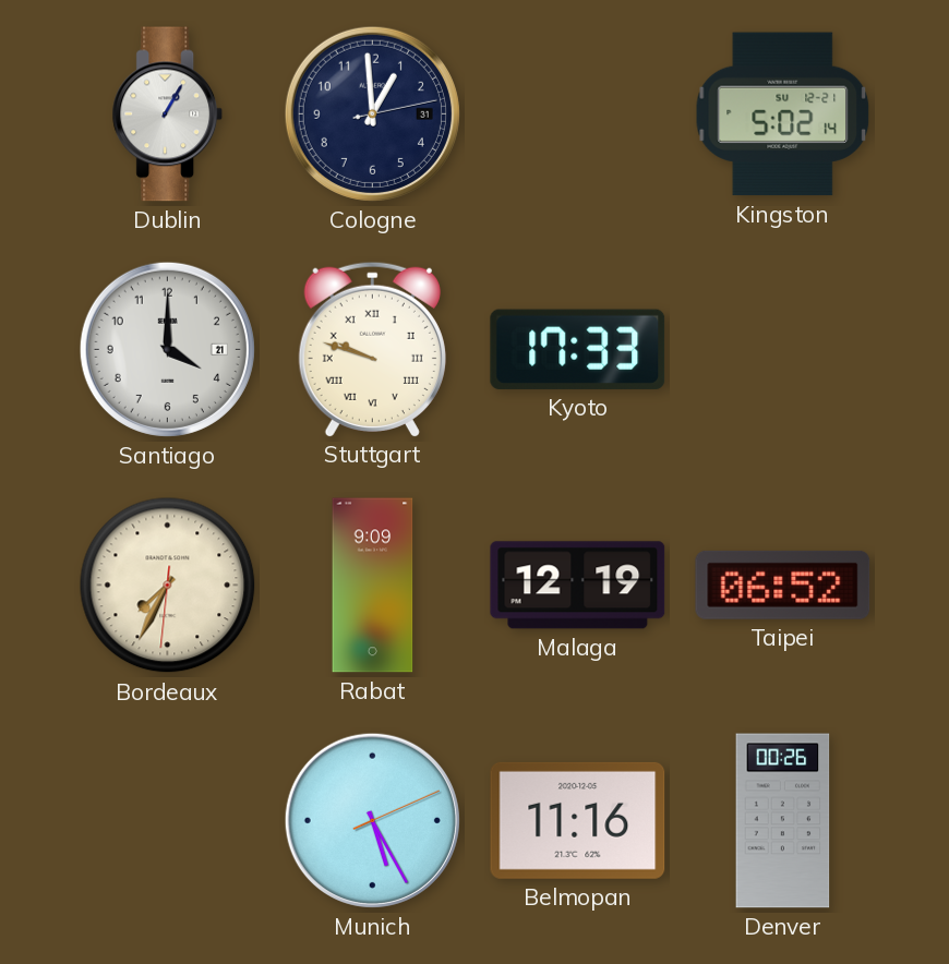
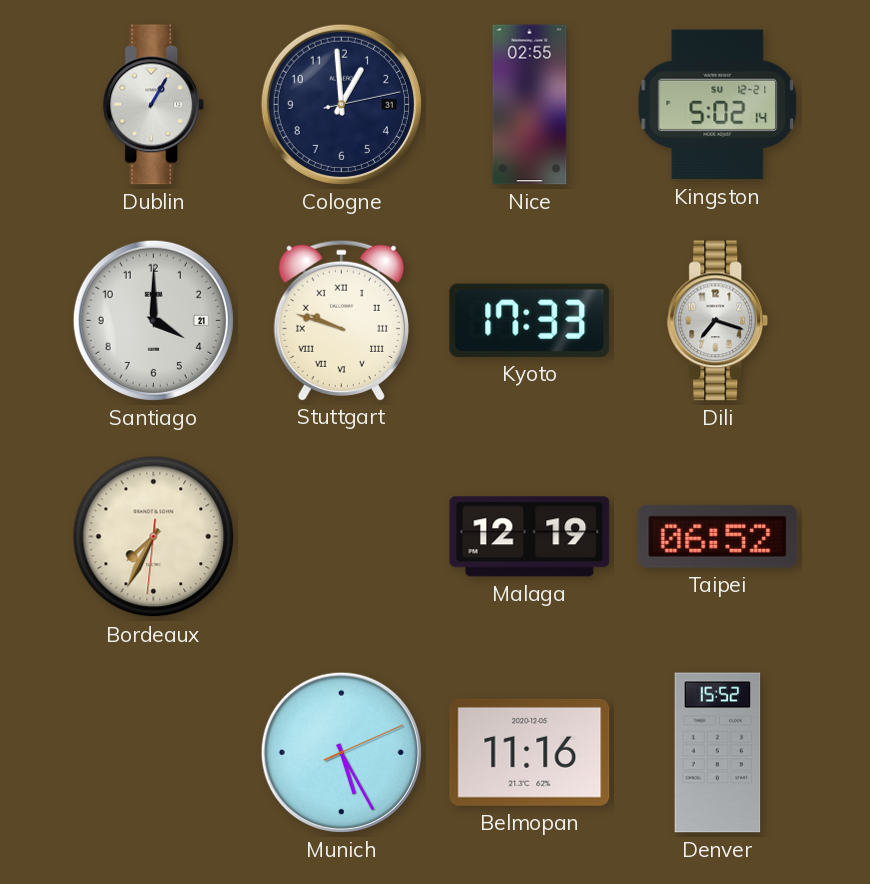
Nice: none -> 02:55
Dili: none -> 7:18
Rabat: 9:09 -> none
Denver: 00:26 -> 15:52
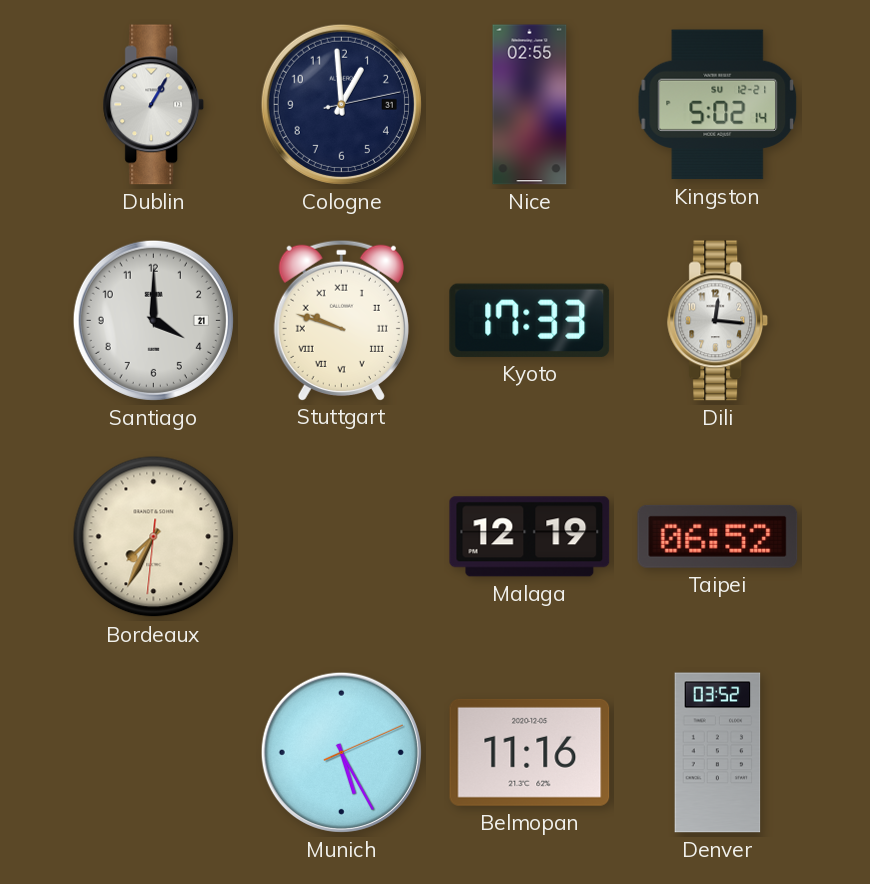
Dili: 7:18 -> 12:16
Denver: 15:52 -> 03:52
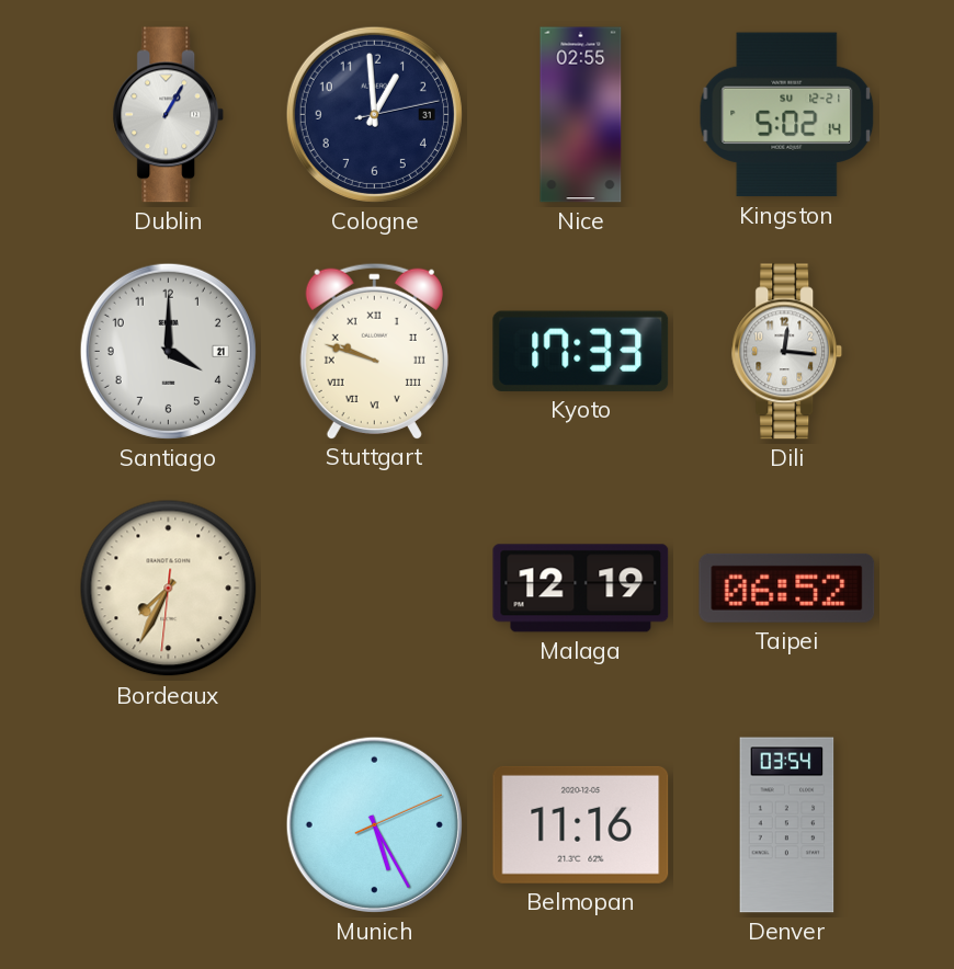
Denver: 03:52 -> 03:54
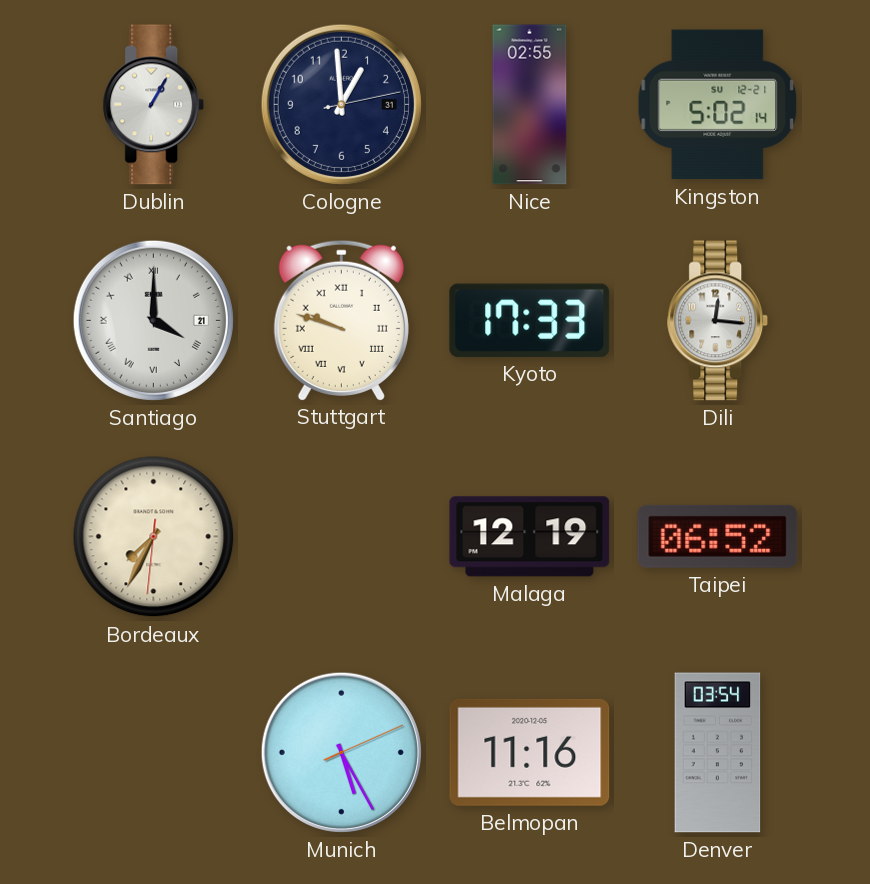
Santiago numerals: Arabic -> Roman
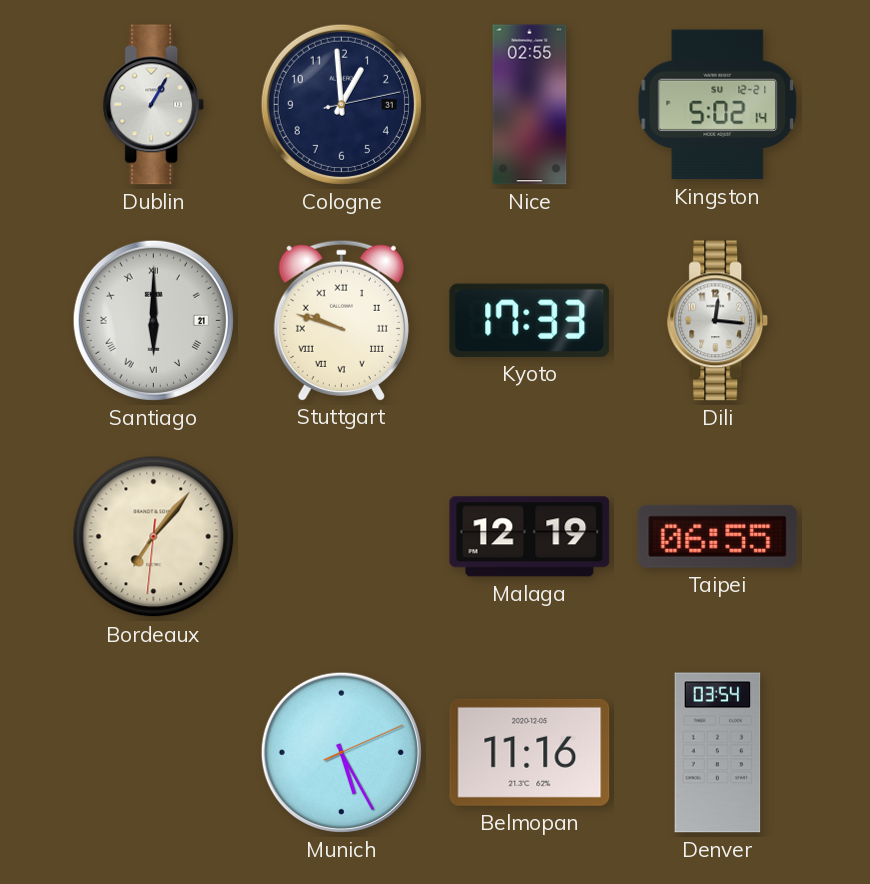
Santiago: 4:00 -> 6:00
Bordeaux: 7:34 -> 7:06
Taipei: 06:52 -> 06:55
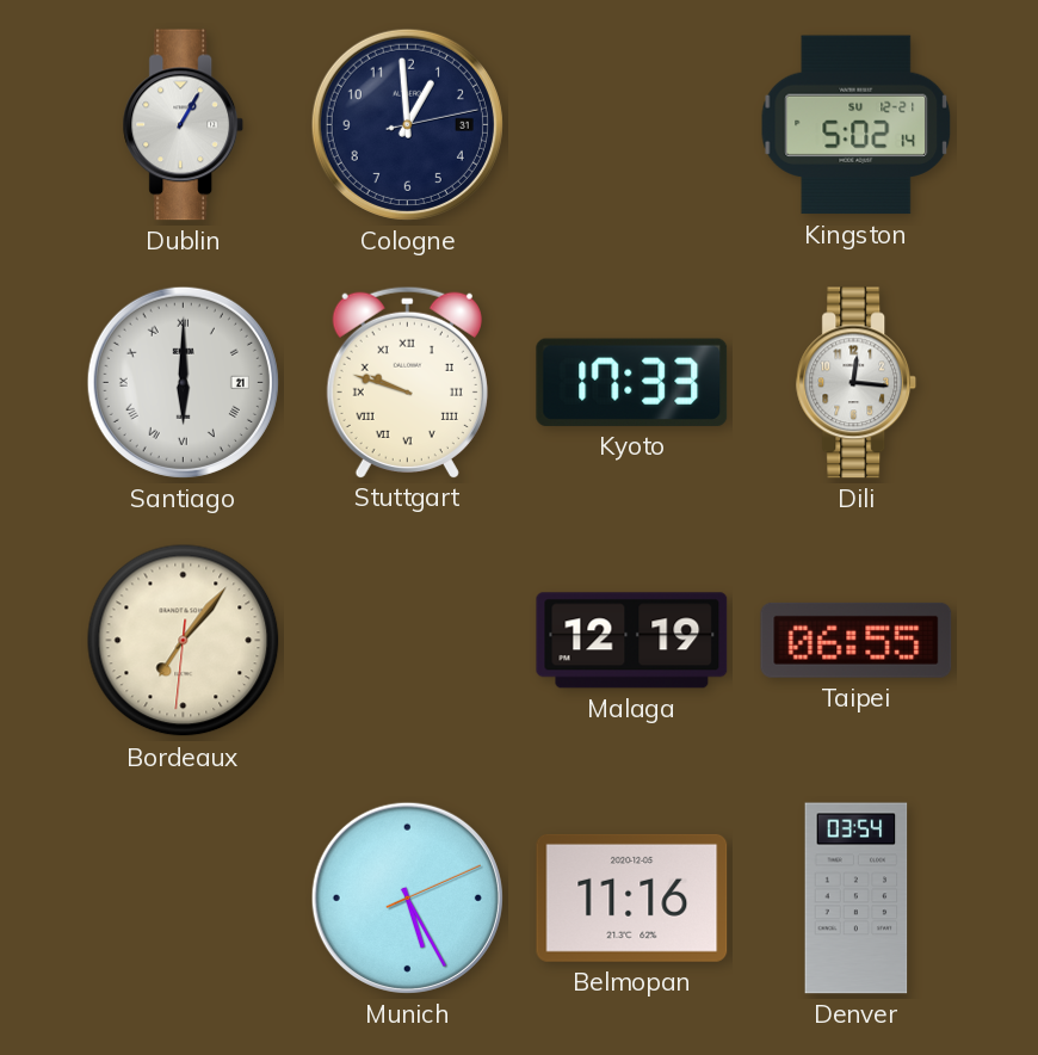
Nice: 02:55 -> none
